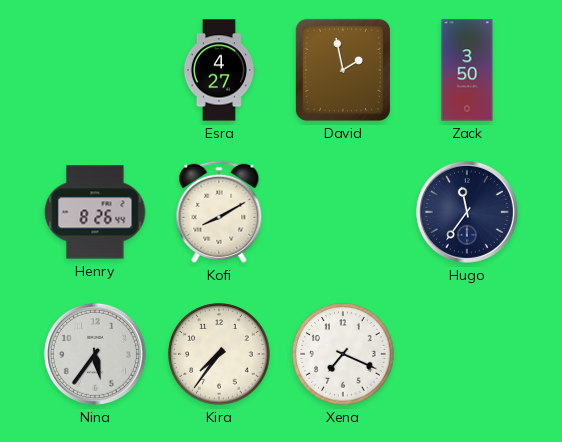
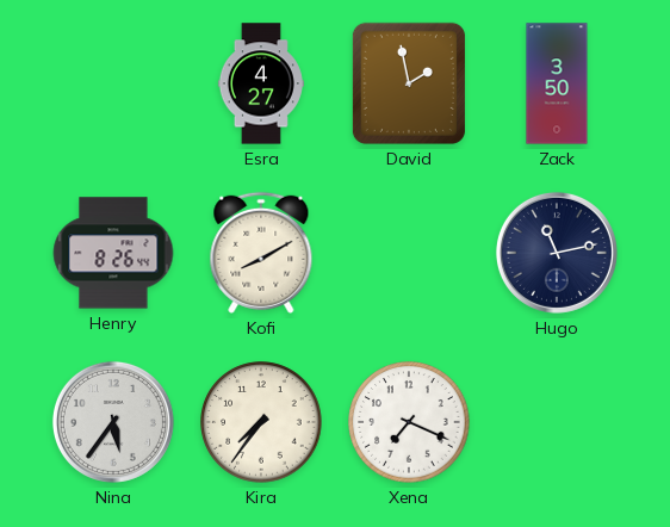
Hugo: 11:36 -> 11:13
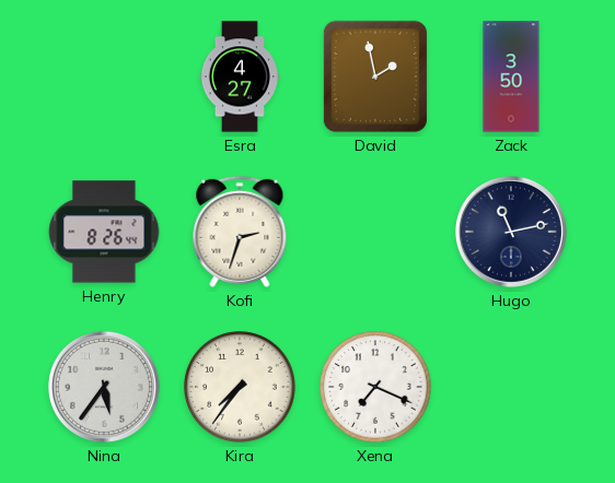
Kofi: 8:10 -> 2:33
